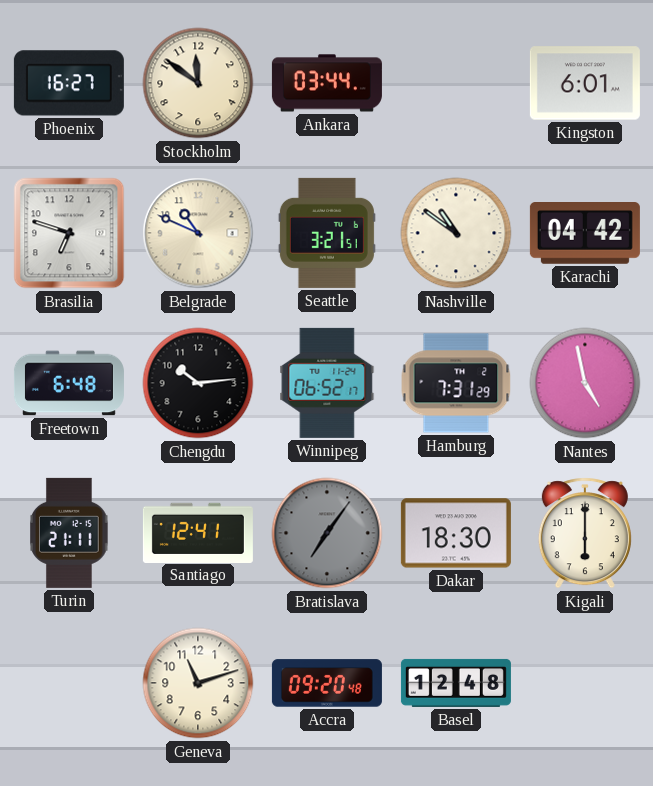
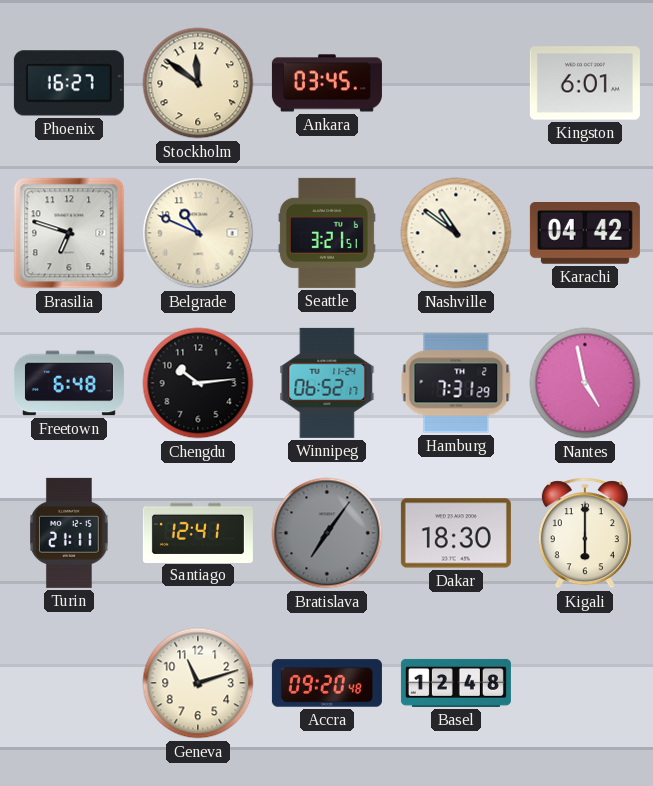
Ankara: 03:44 -> 03:45
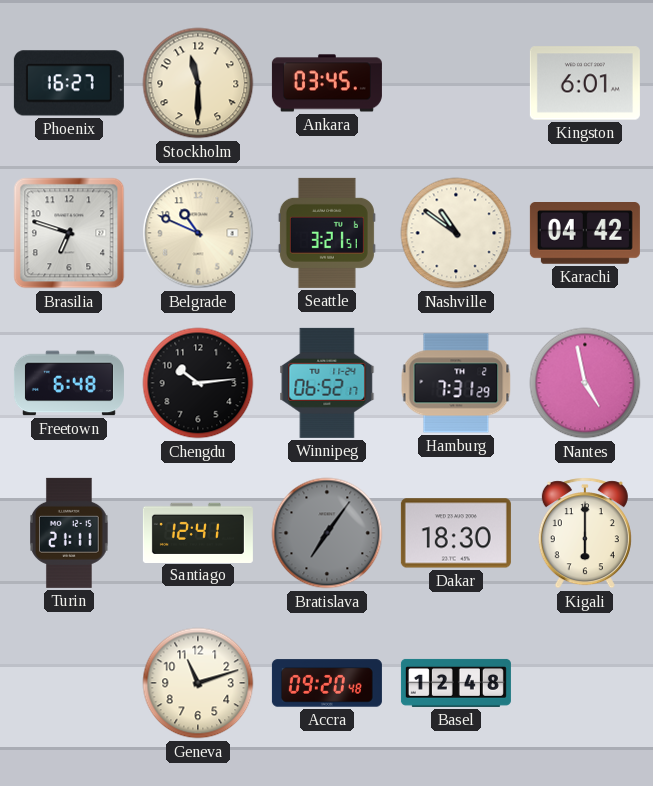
Stockholm: 11:51 -> 11:30
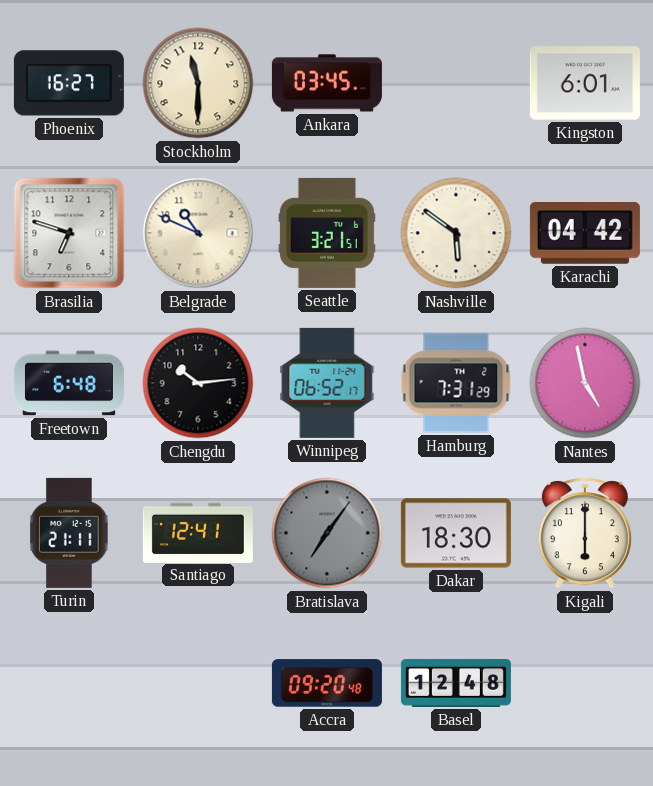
Nashville: 10:51 -> 5:51
Geneva: 11:12 -> none
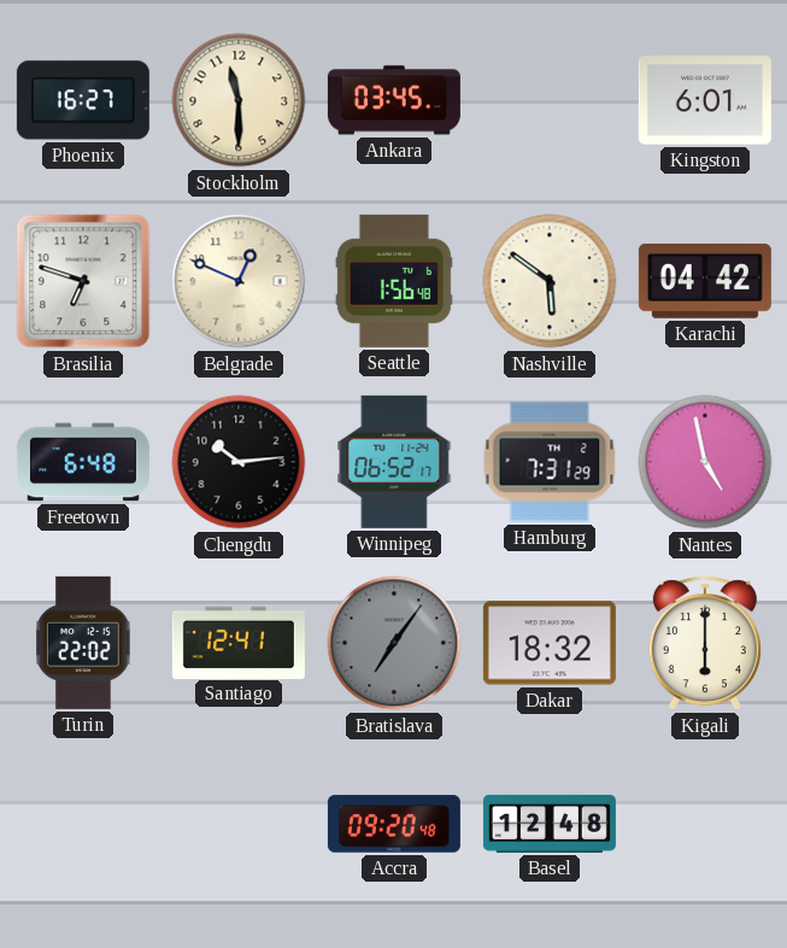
Belgrade: 10:49 -> 12:49
Seattle: 3:21 -> 1:56
Turin: 21:11 -> 22:02
Dakar: 18:30 -> 18:32
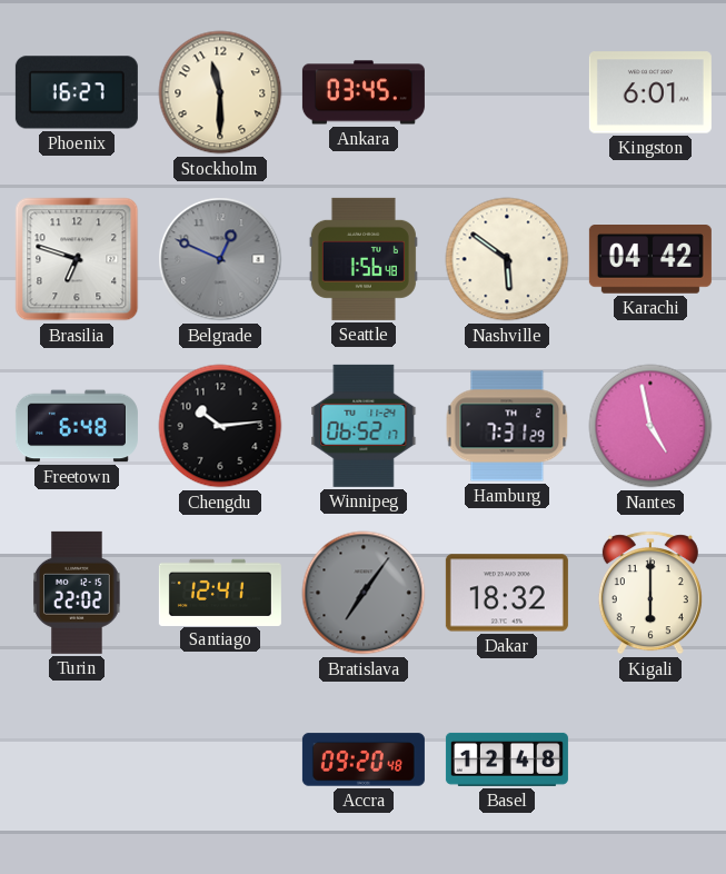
Belgrade dial: cream -> grey
